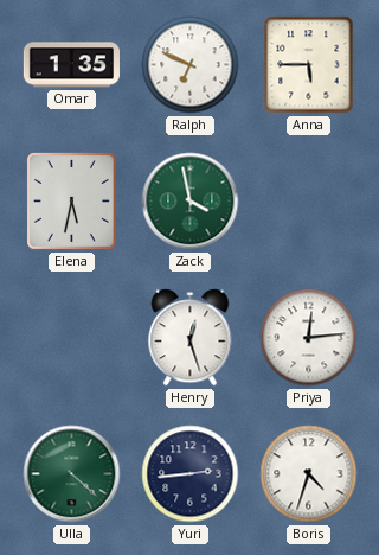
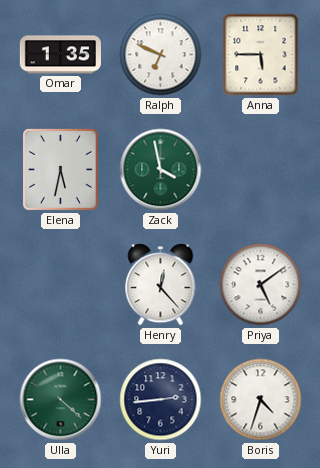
Henry: 12:27 -> 12:23
Priya: 12:14 -> 5:09
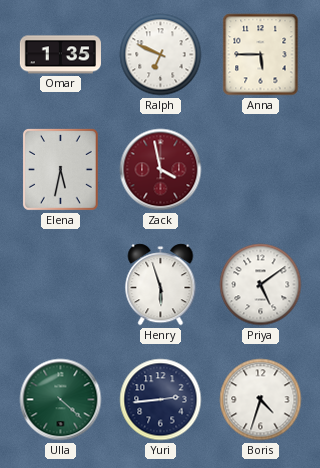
Zack dial: green -> burgundy
Henry: 12:23 -> 5:57
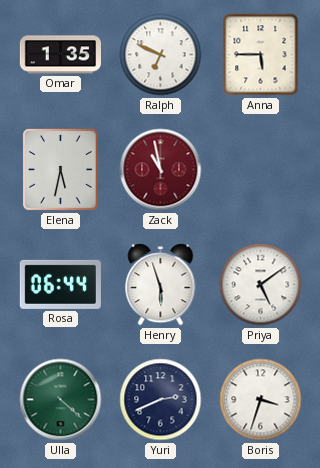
Zack: 3:58 -> 10:58
Rosa: none -> 06:44
Yuri: 2:44 -> 2:41
Boris: 4:33 -> 3:33
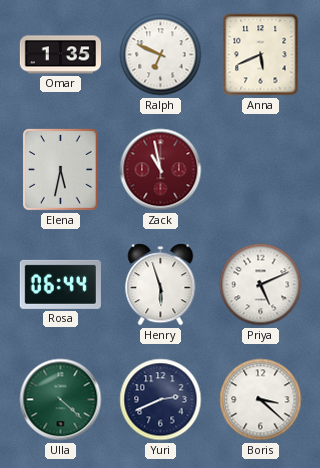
Anna: 5:45 -> 5:41
Priya: 5:09 -> 5:11
Boris: 3:33 -> 3:22
